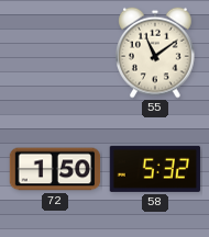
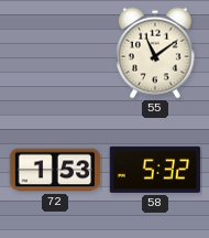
72: 1:50 -> 1:53
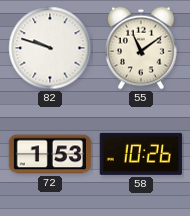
82: none -> 9:48
58: 5:32 -> 10:26
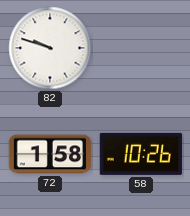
55: 11:09 -> none
72: 1:53 -> 1:58
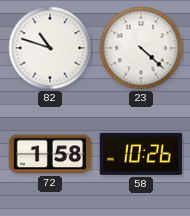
82: 9:48 -> 10:48
23: none -> 4:22
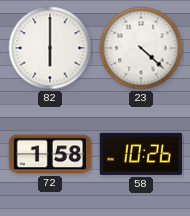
82: 10:48 -> 6:00
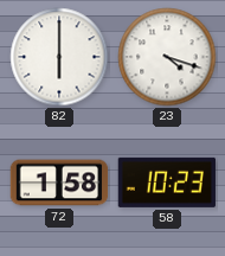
23: 4:22 -> 4:18
58: 10:26 -> 10:23
